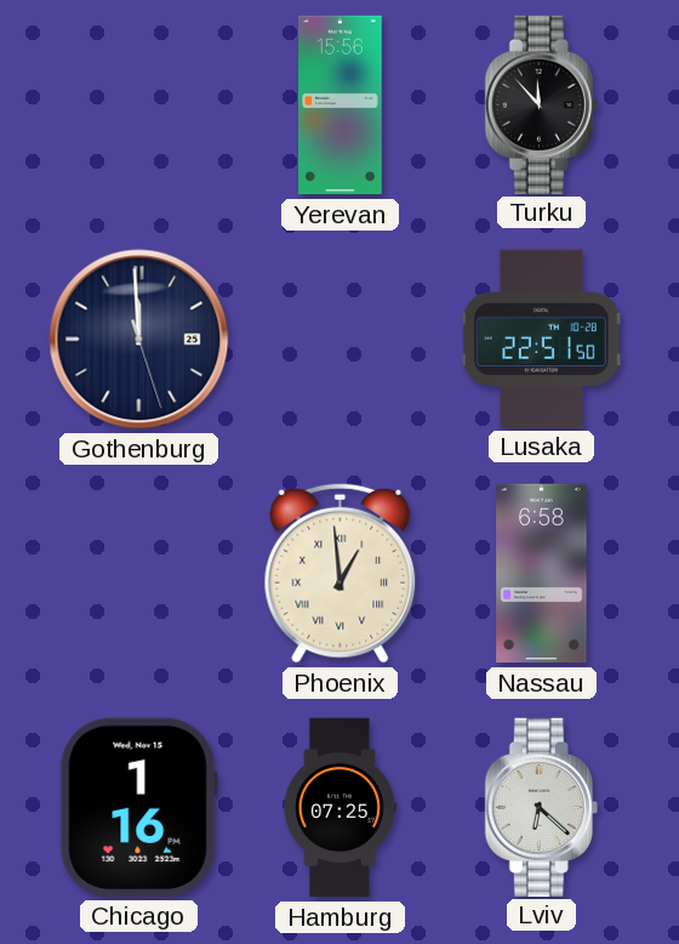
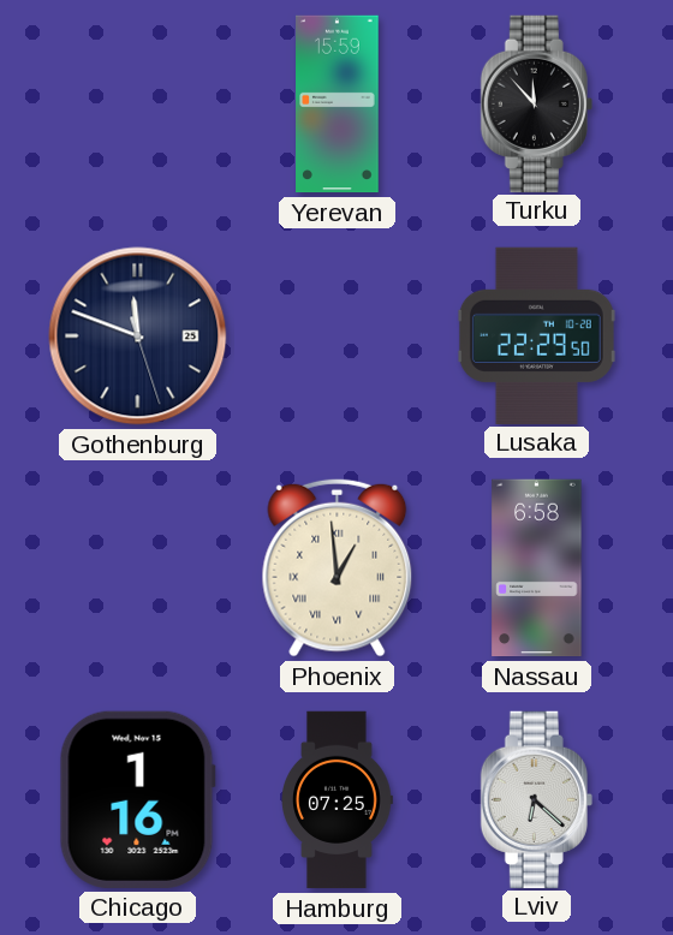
Yerevan: 15:56 -> 15:59
Gothenburg: 11:59 -> 11:48
Lusaka: 22:51 -> 22:29
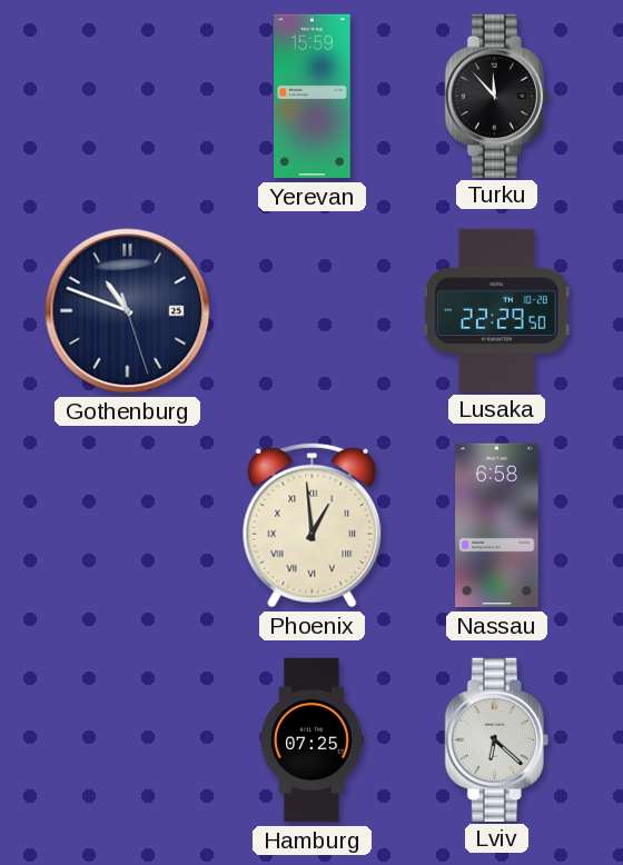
Gothenburg: 11:48 -> 10:48
Chicago: 1:16 -> none
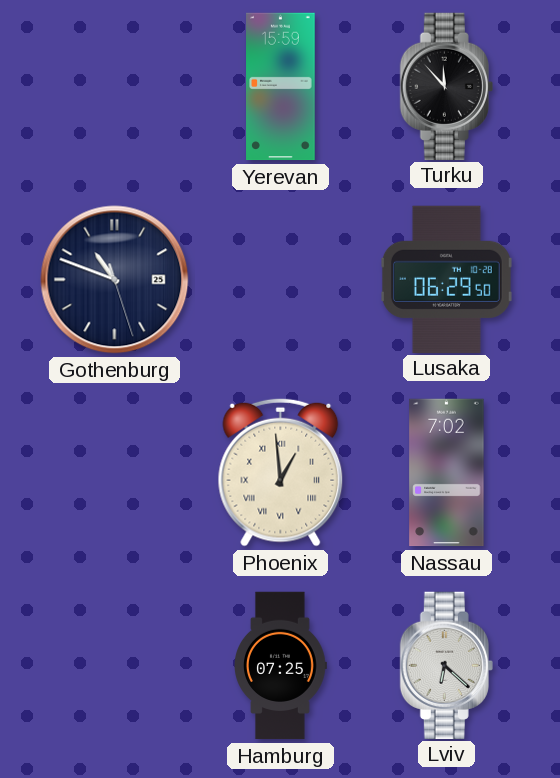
Lusaka: 22:29 -> 06:29
Nassau: 6:58 -> 7:02
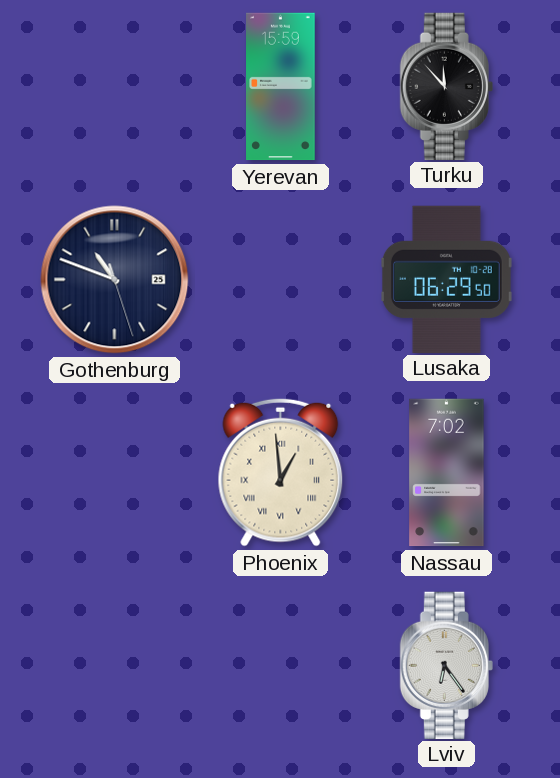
Hamburg: 07:25 -> none
Lviv: 6:22 -> 6:24
